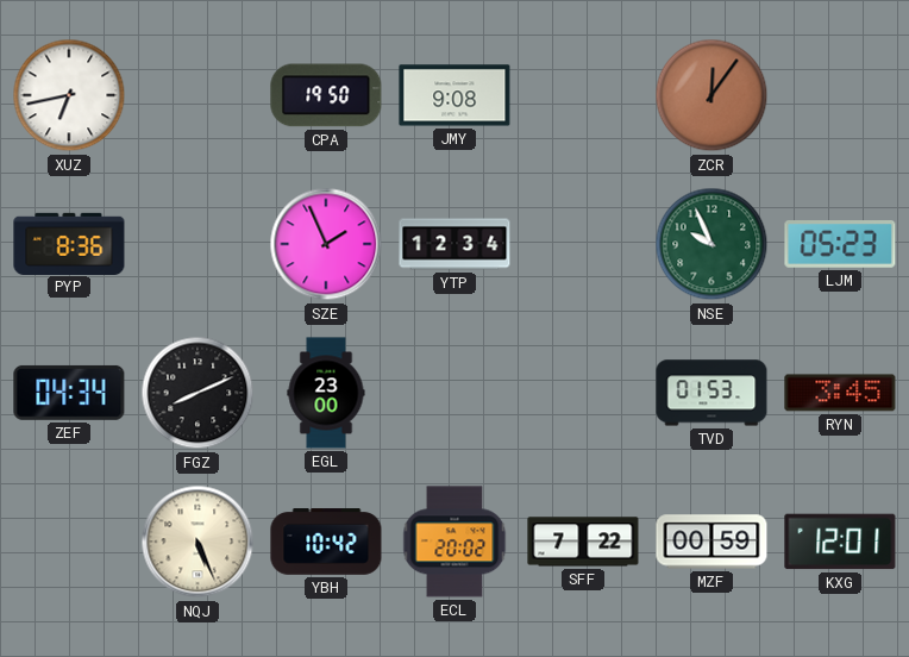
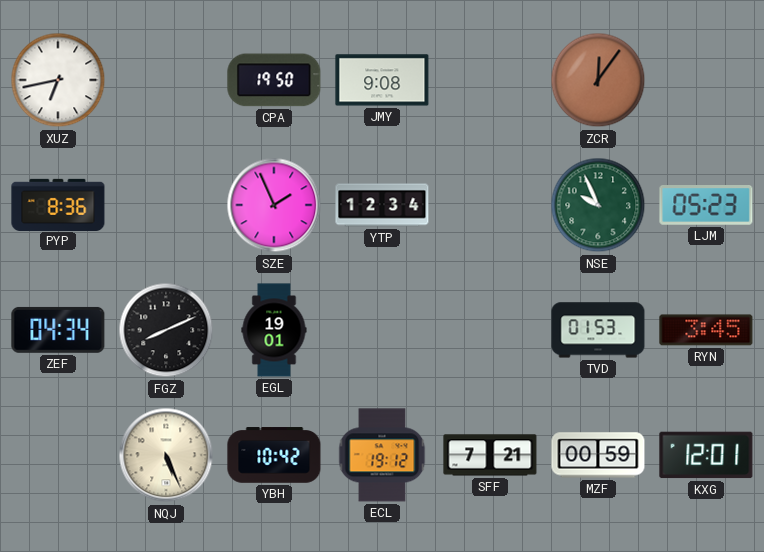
EGL: 23:00 -> 19:01
ECL: 20:02 -> 19:12
SFF: 7:22 -> 7:21
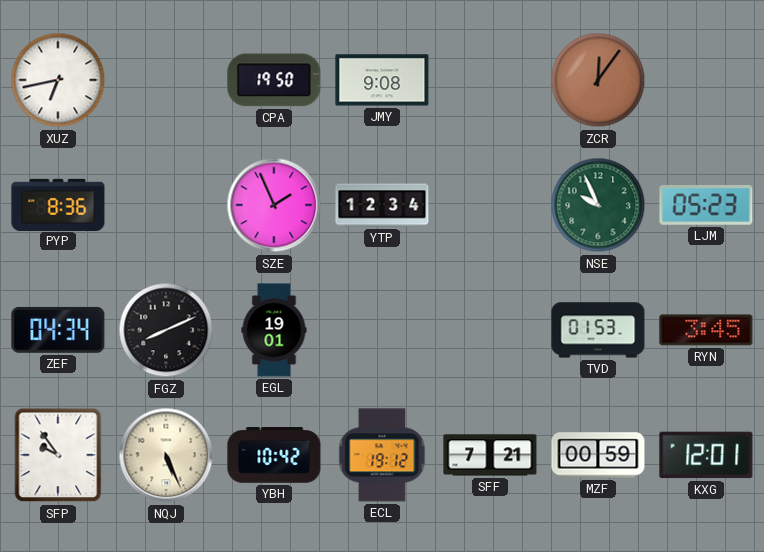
SFP: none -> 9:54
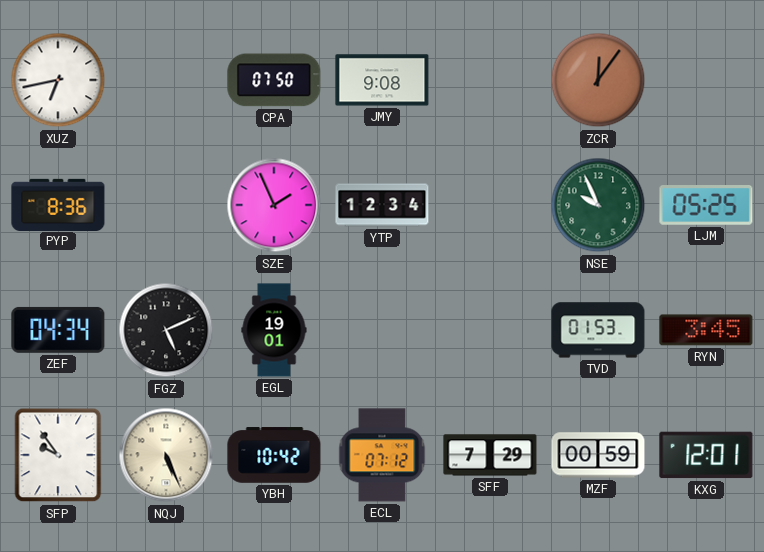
CPA: 19:50 -> 07:50
LJM: 05:23 -> 05:25
FGZ: 8:11 -> 5:11
ECL: 19:12 -> 07:12
SFF: 7:21 -> 7:29
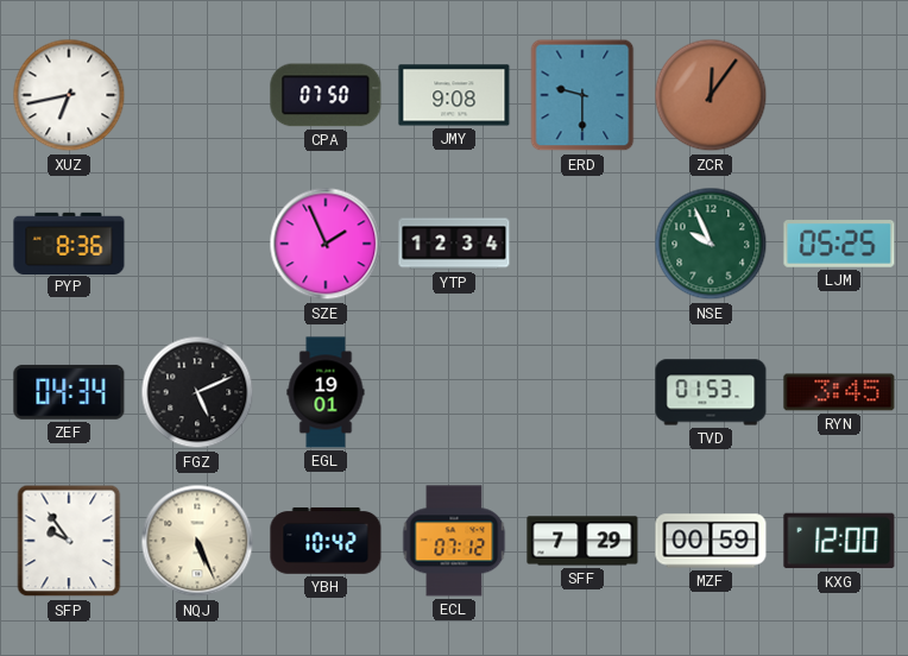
ERD: none -> 9:30
KXG: 12:01 -> 12:00
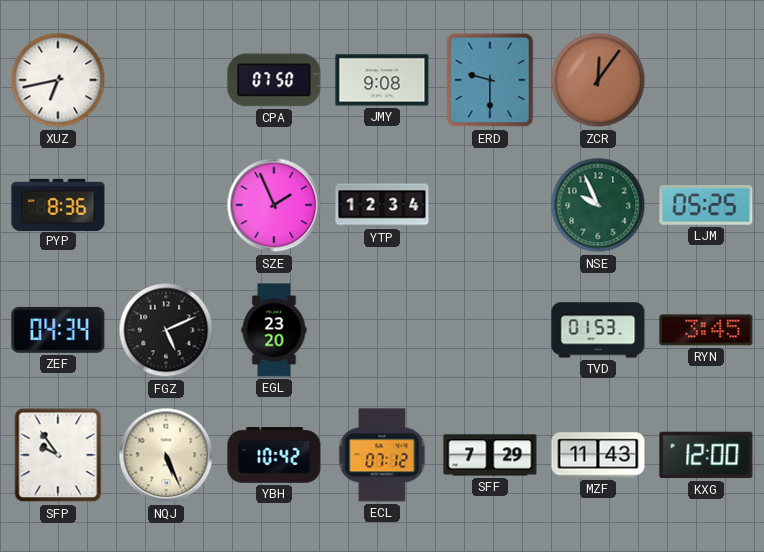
EGL: 19:01 -> 23:20
MZF: 00:59 -> 11:43
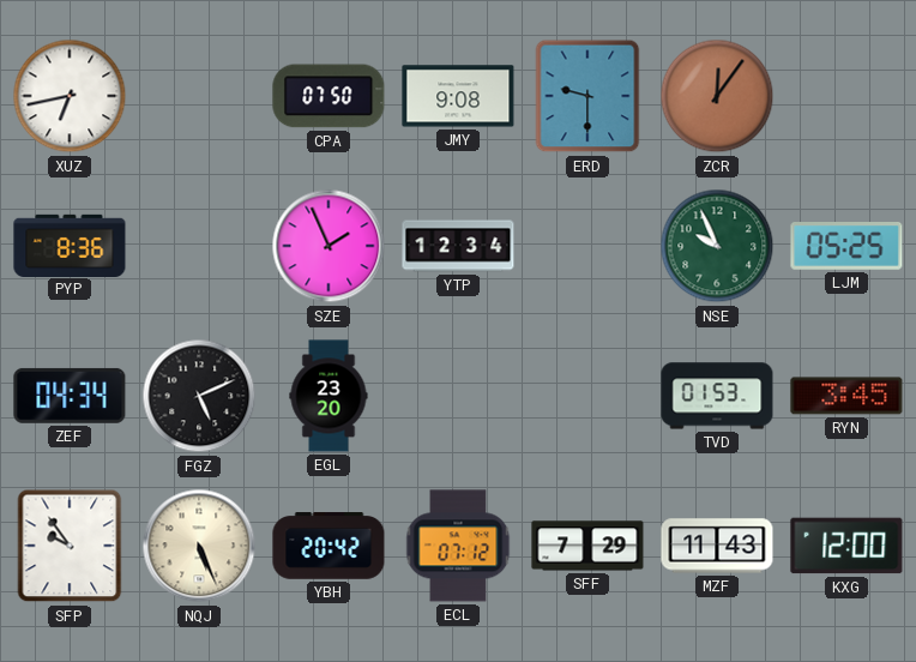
YBH: 10:42 -> 20:42
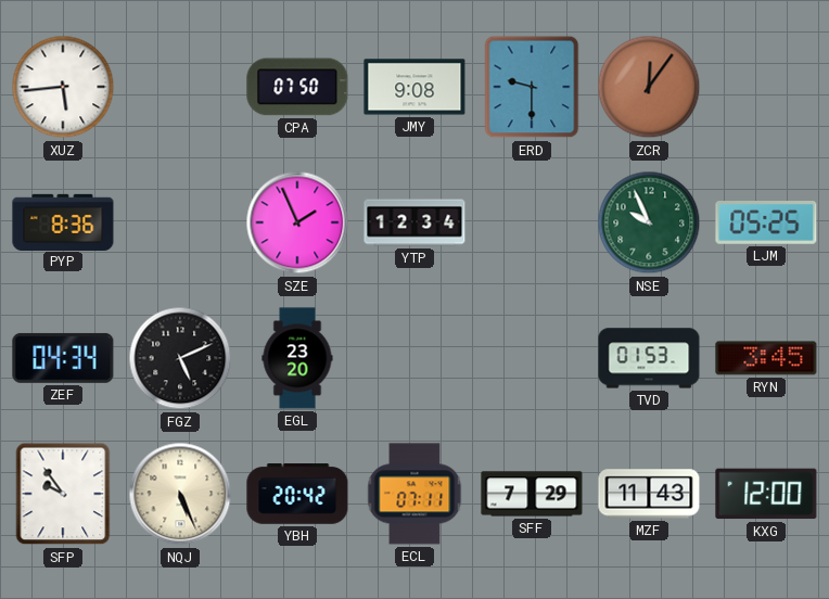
XUZ: 6:43 -> 5:44
ECL: 07:12 -> 07:11
